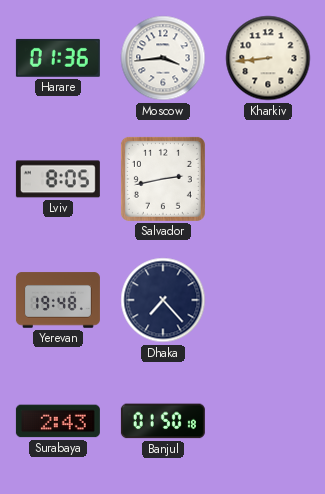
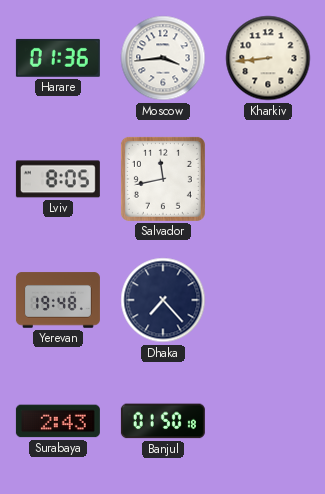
Salvador: 2:43 -> 11:43
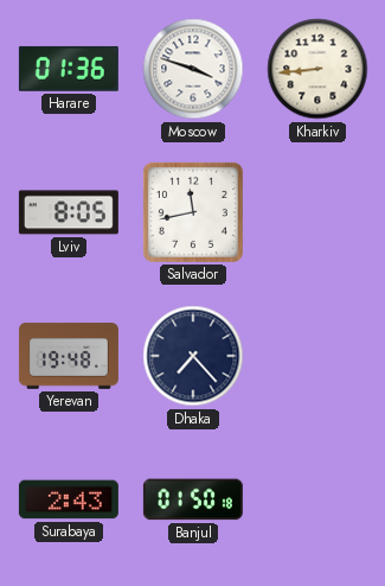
Moscow: 3:44 -> 3:48
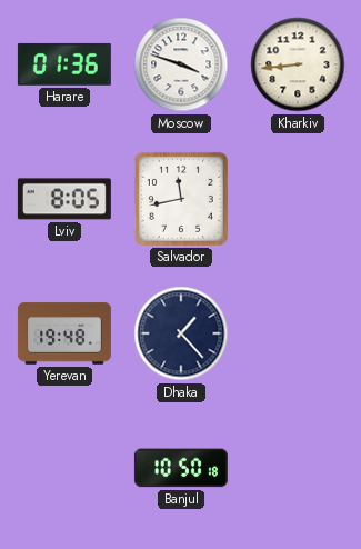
Dhaka: 7:23 -> 1:23
Surabaya: 2:43 -> none
Banjul: 01:50 -> 10:50
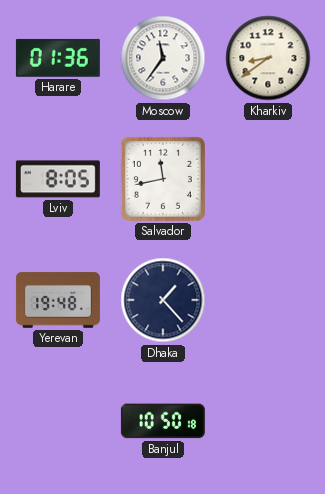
Moscow: 3:48 -> 11:36
Kharkiv: 8:44 -> 8:39
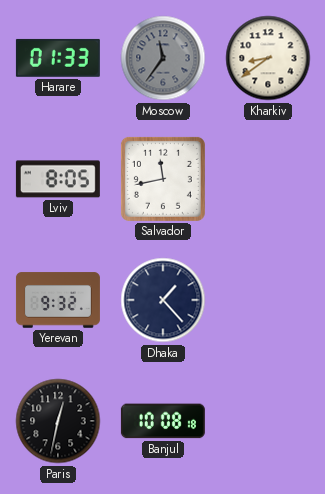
Harare: 01:36 -> 01:33
Moscow dial: white -> grey
Yerevan: 19:48 -> 9:32
Paris: none -> 12:32
Banjul: 10:50 -> 10:08
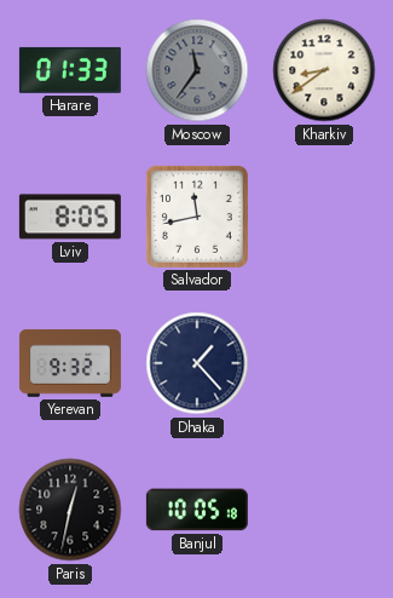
Banjul: 10:08 -> 10:05
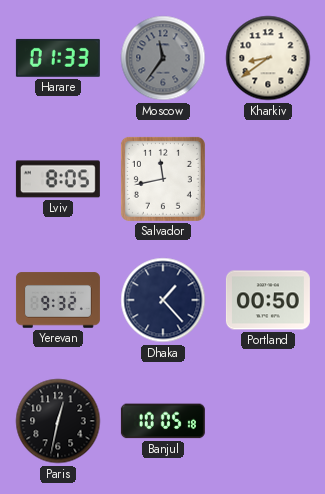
Portland: none -> 00:50
